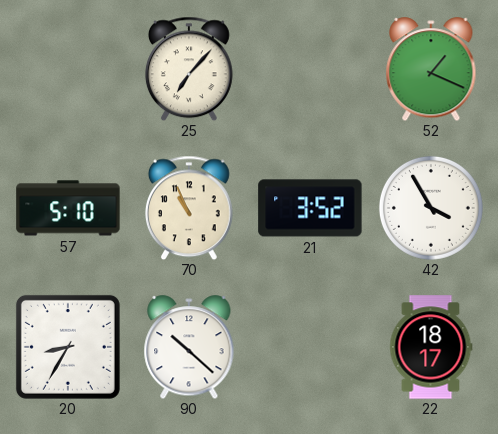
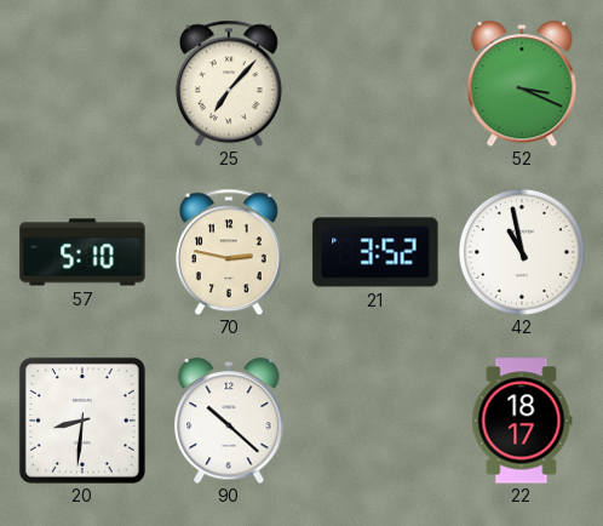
52: 1:19 -> 3:19
70: 10:56 -> 2:47
42: 3:55 -> 10:58
20: 8:35 -> 8:31
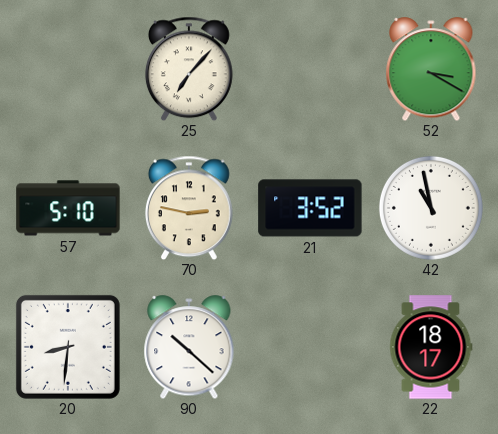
52: 3:19 -> 3:20
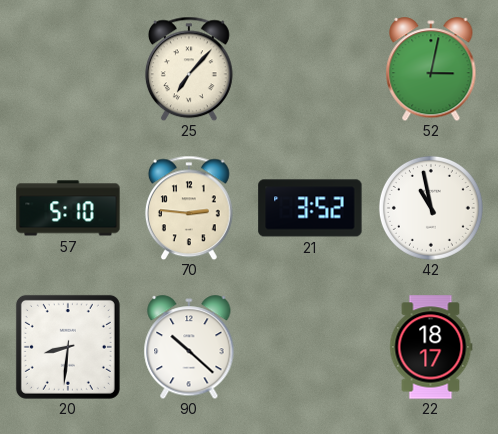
52: 3:20 -> 3:02
70: 2:47 -> 2:46
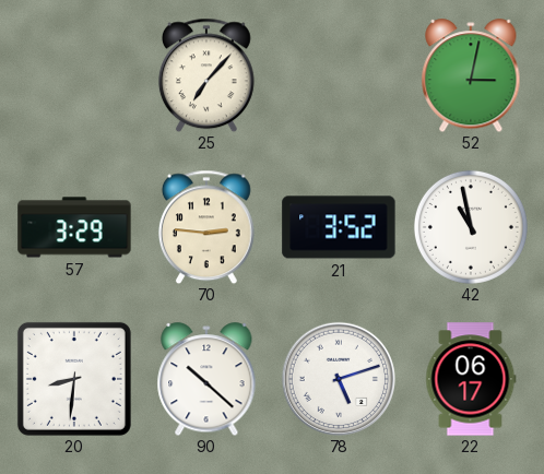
57: 5:10 -> 3:29
78: none -> 5:12
22: 18:17 -> 06:17
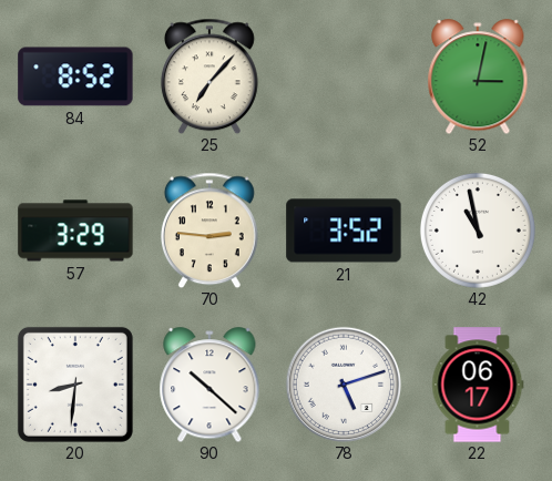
84: none -> 8:52
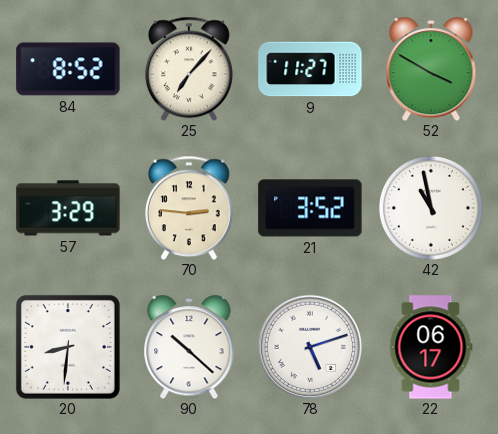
9: none -> 11:27
52: 3:02 -> 3:50
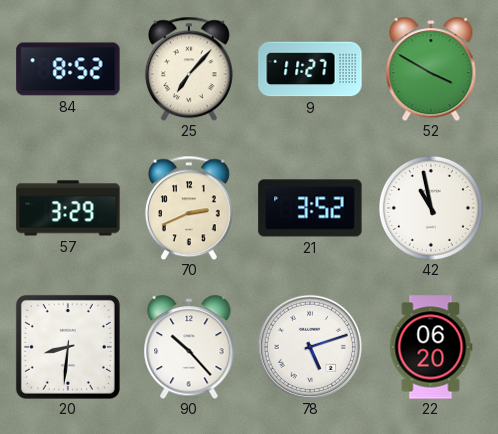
70: 2:46 -> 2:41
90: 10:22 -> 10:23
22: 06:17 -> 06:20
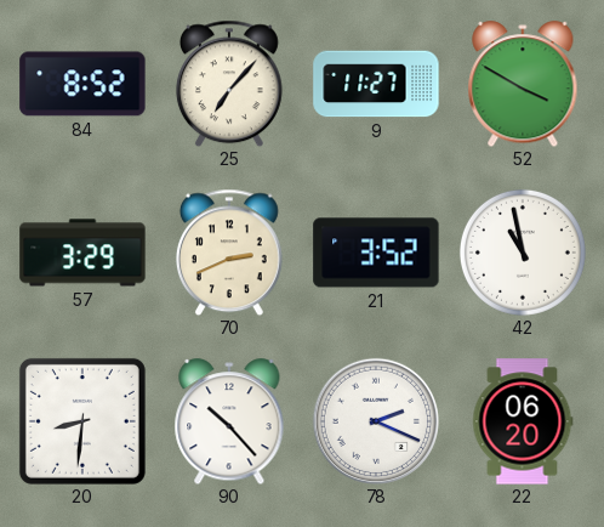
78: 5:12 -> 2:19
